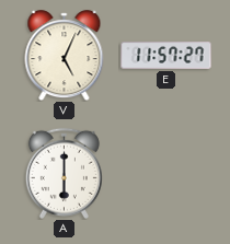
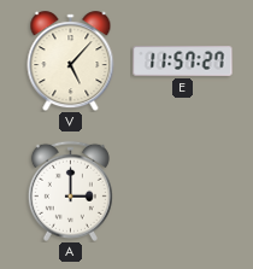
V: 5:04 -> 5:07
A: 6:00 -> 3:00
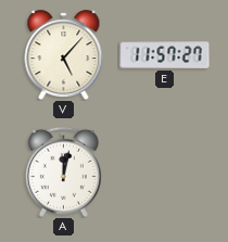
A: 3:00 -> 12:02
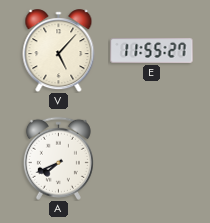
E: 11:57 -> 11:55
A: 12:02 -> 7:41
